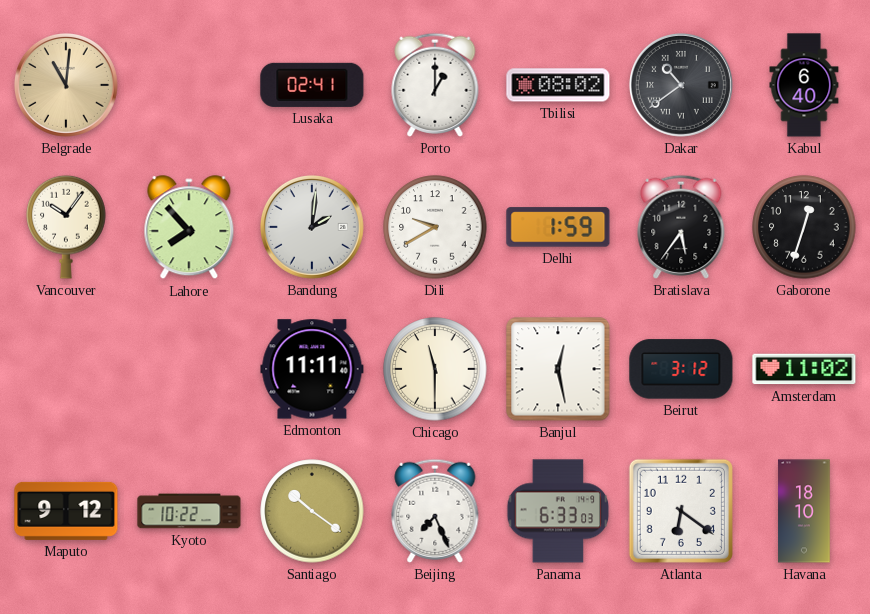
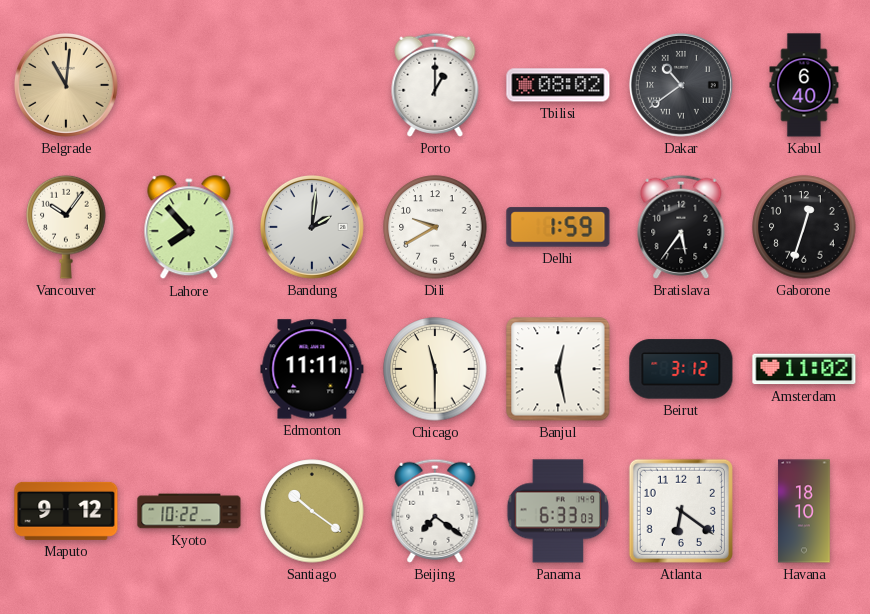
Lusaka: 02:41 -> none
Beijing: 7:26 -> 7:21
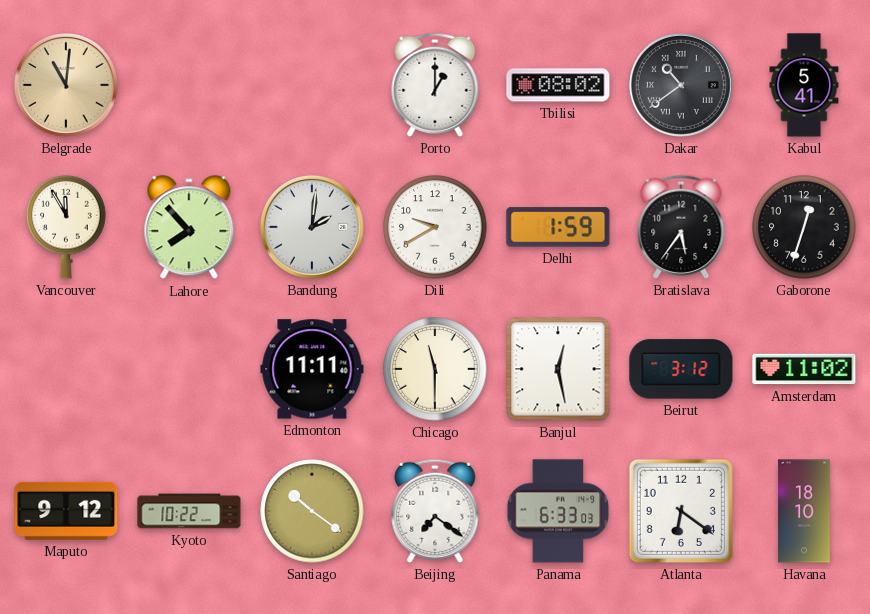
Kabul: 6:40 -> 5:41
Vancouver: 10:06 -> 11:55
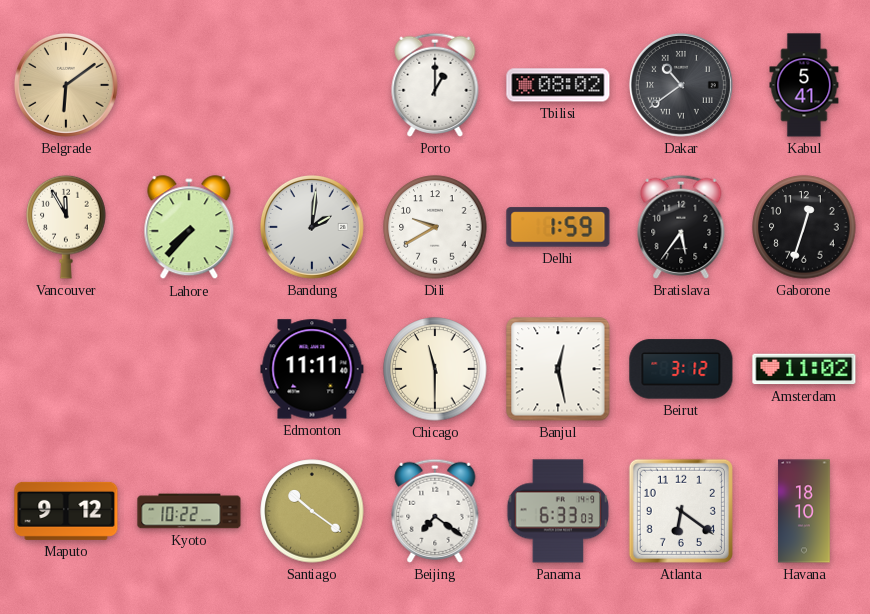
Belgrade: 11:01 -> 6:09
Lahore: 7:53 -> 7:37
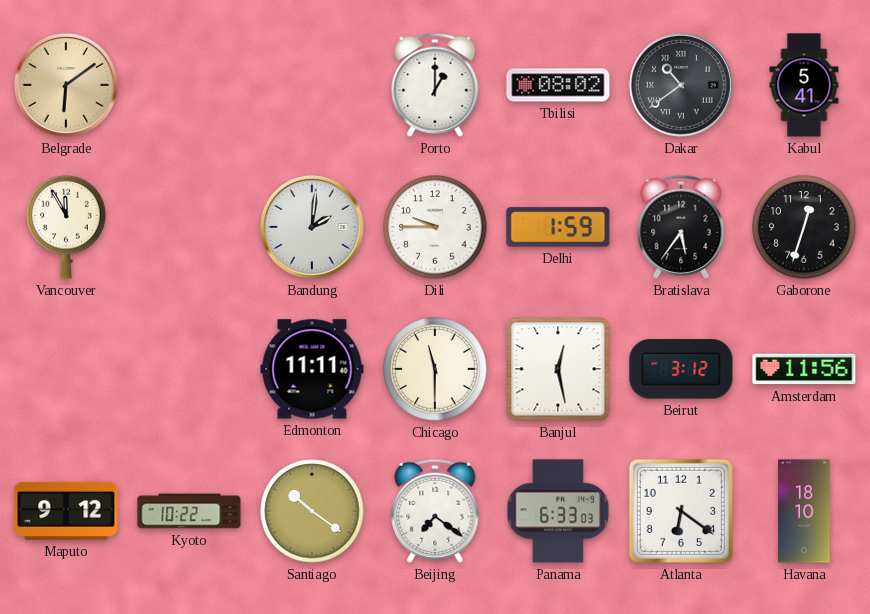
Lahore: 7:37 -> none
Dili: 9:40 -> 9:45
Amsterdam: 11:02 -> 11:56
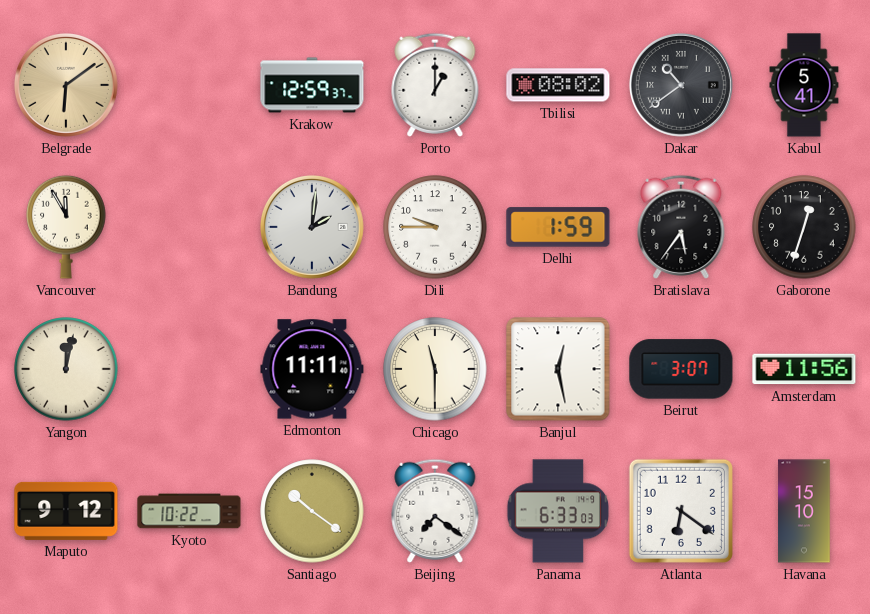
Krakow: none -> 12:59
Yangon: none -> 12:02
Beirut: 3:12 -> 3:07
Havana: 18:10 -> 15:10
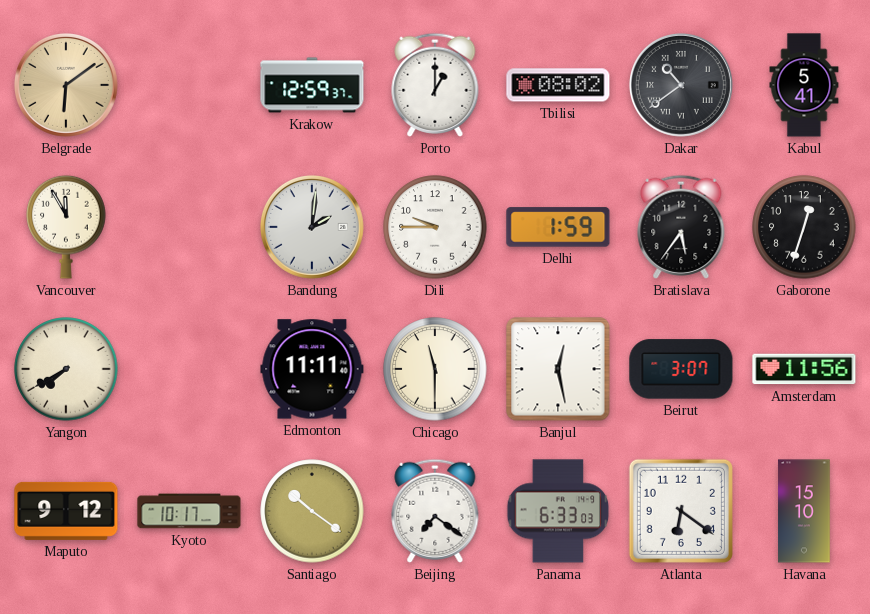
Yangon: 12:02 -> 7:40
Kyoto: 10:22 -> 10:17
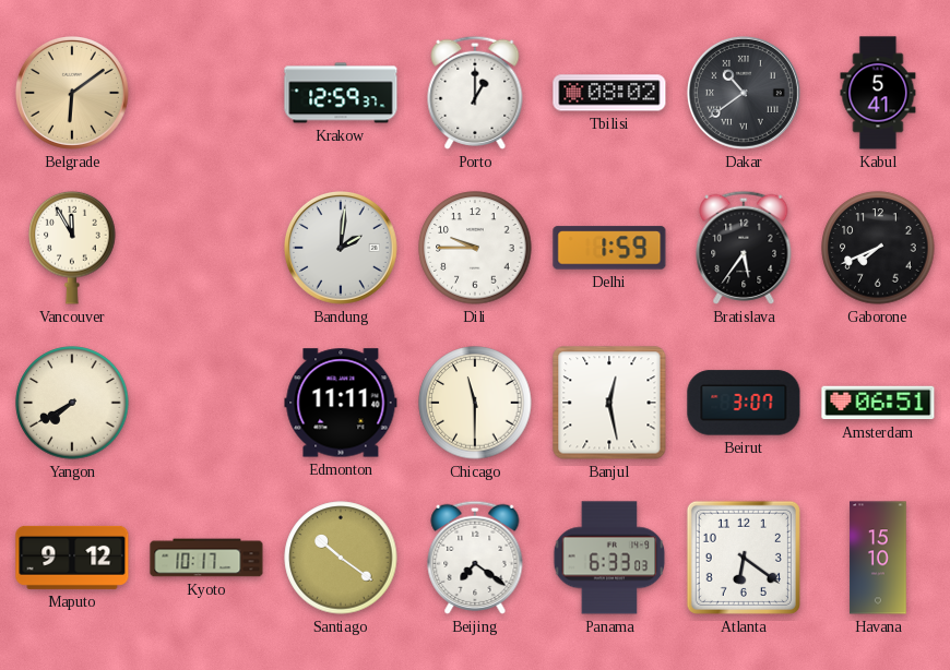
Gaborone: 12:33 -> 7:41
Amsterdam: 11:56 -> 06:51
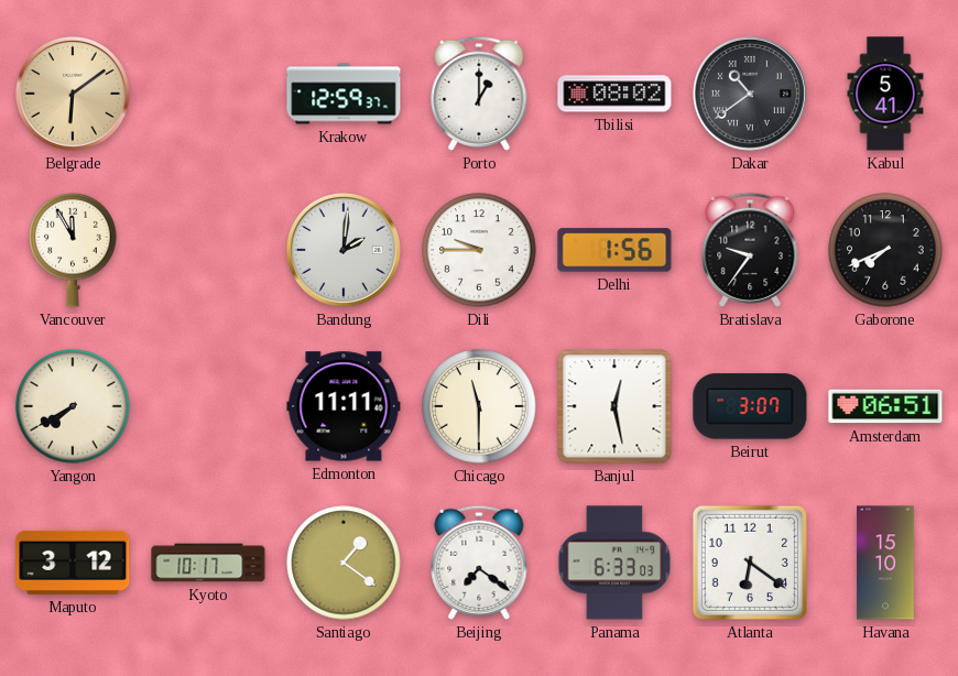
Delhi: 1:59 -> 1:56
Bratislava: 5:36 -> 9:36
Maputo: 9:12 -> 3:12
Santiago: 10:21 -> 1:21
